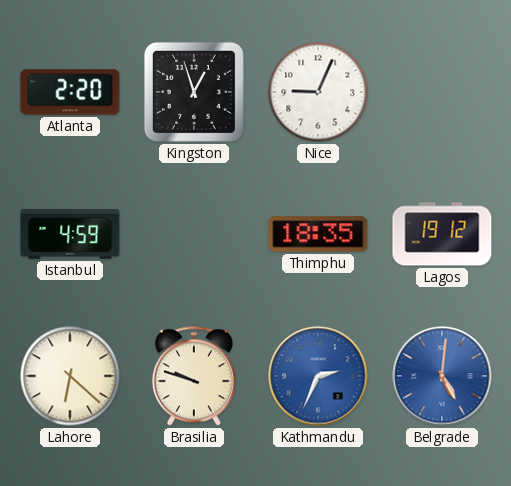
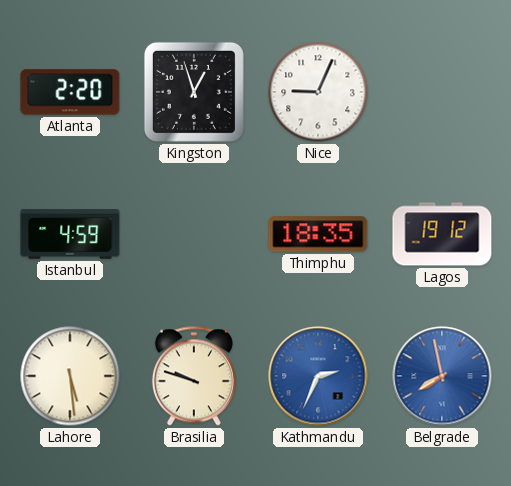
Lahore: 6:22 -> 5:29
Belgrade: 5:01 -> 7:58
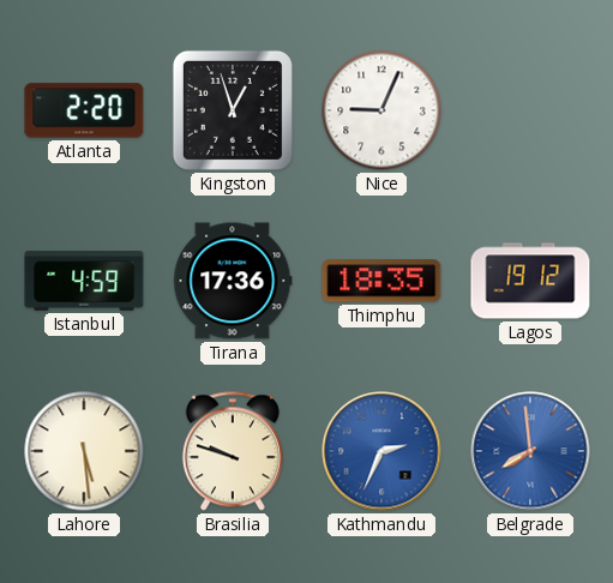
Tirana: none -> 17:36
Belgrade: 7:58 -> 7:59
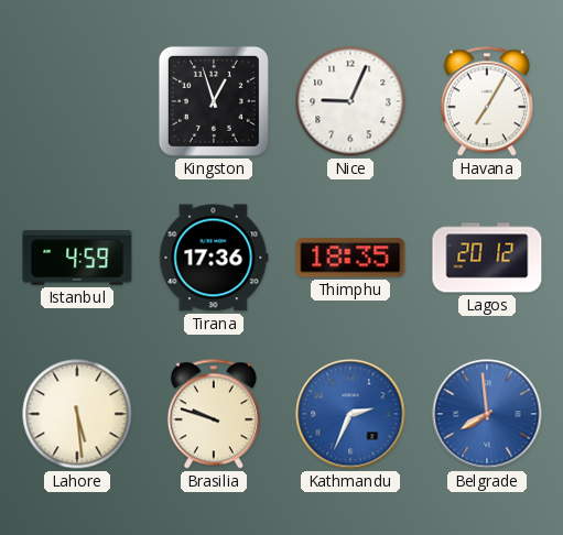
Atlanta: 2:20 -> none
Havana: none -> 7:05
Lagos: 19:12 -> 20:12
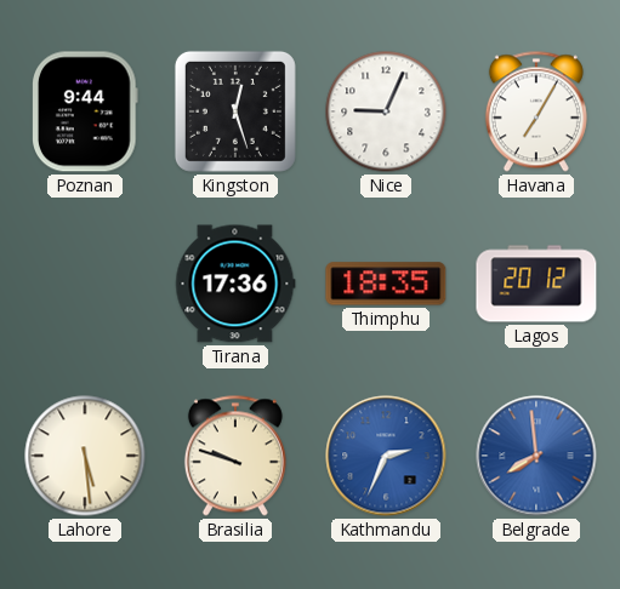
Poznan: none -> 9:44
Kingston: 12:57 -> 12:27
Istanbul: 4:59 -> none
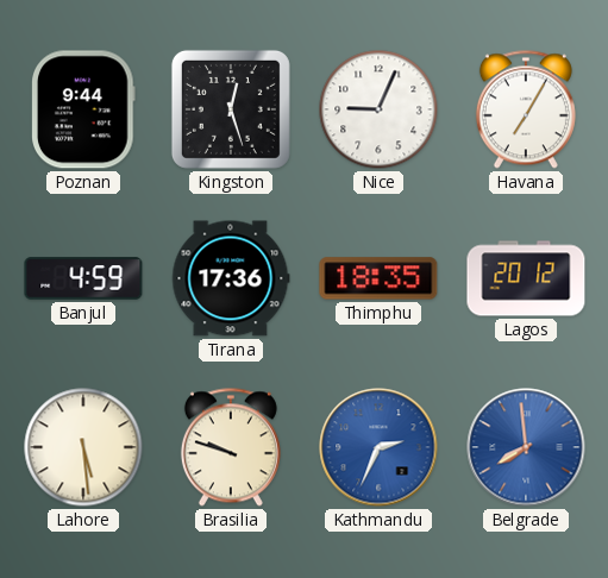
Banjul: none -> 4:59
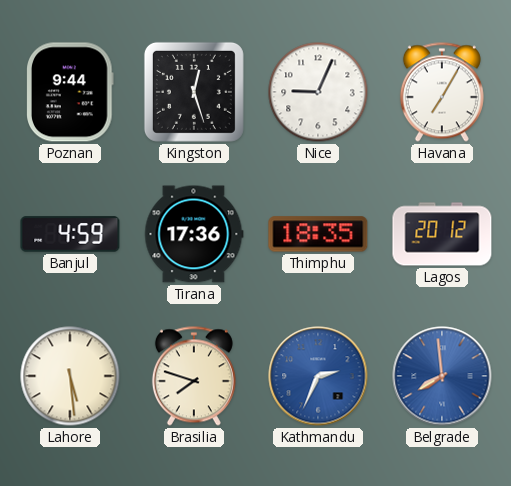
Brasilia: 9:48 -> 7:48
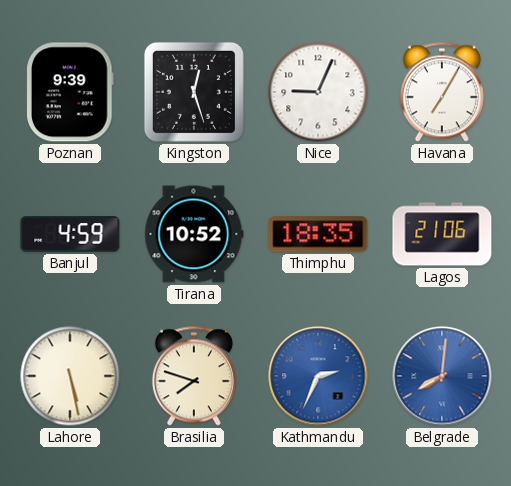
Poznan: 9:44 -> 9:39
Tirana: 17:36 -> 10:52
Lagos: 20:12 -> 21:06
Lahore: 5:29 -> 5:28
Belgrade: 7:59 -> 8:01
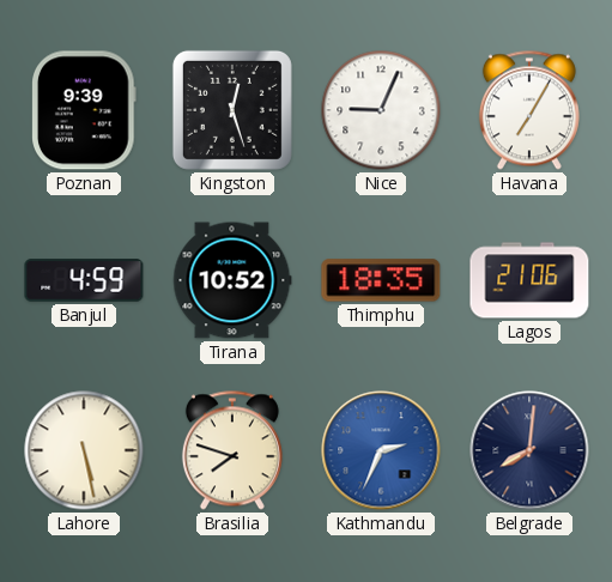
Belgrade dial: blue -> navy
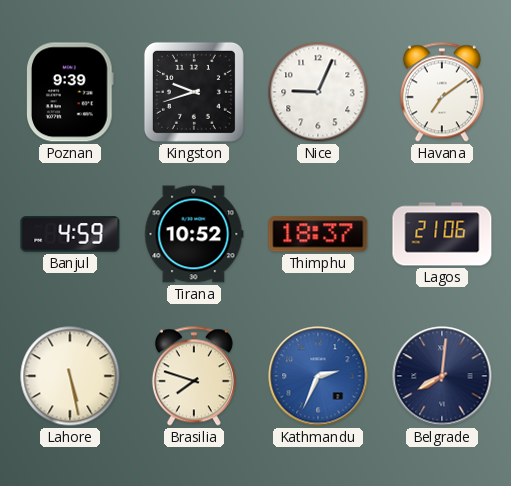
Kingston: 12:27 -> 9:42
Havana: 7:05 -> 7:09
Thimphu: 18:35 -> 18:37
